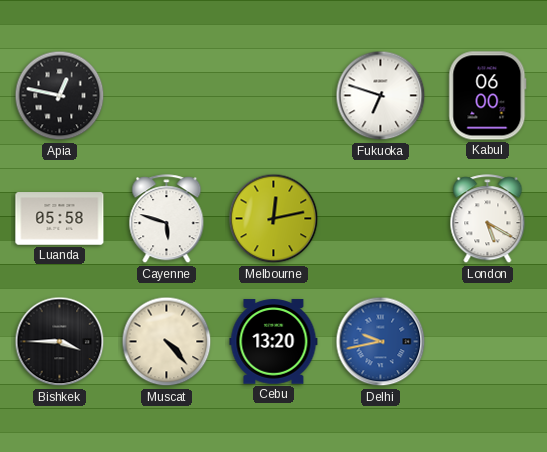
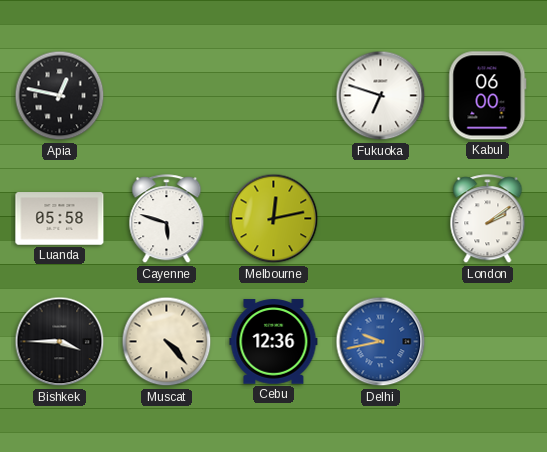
London: 5:20 -> 2:09
Cebu: 13:20 -> 12:36
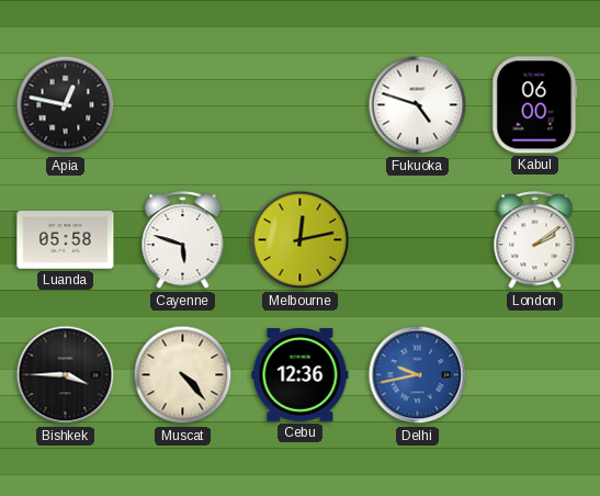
Fukuoka: 6:48 -> 4:48
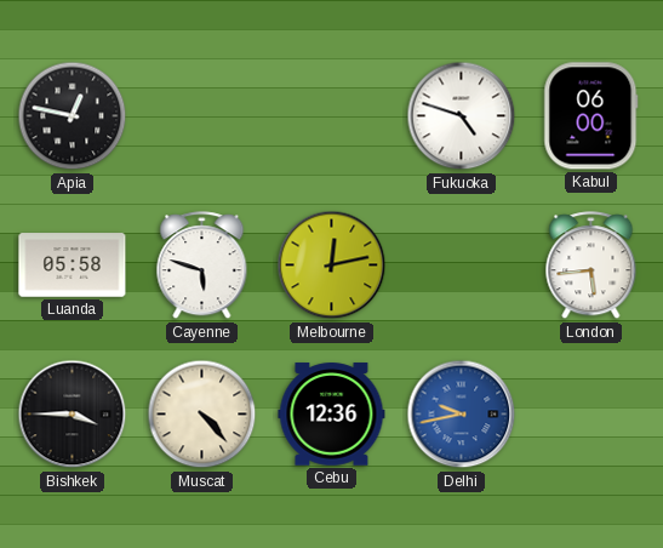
London: 2:09 -> 5:44
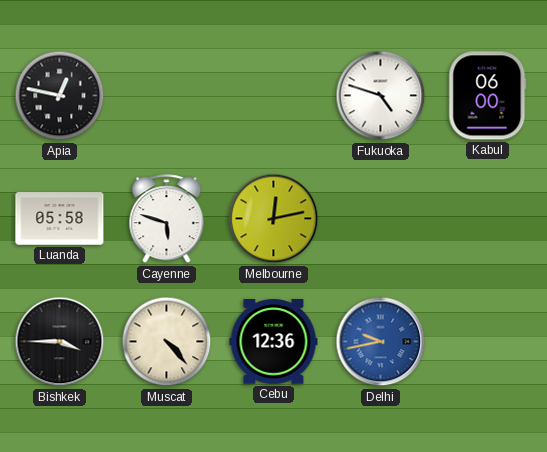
London: 5:44 -> none
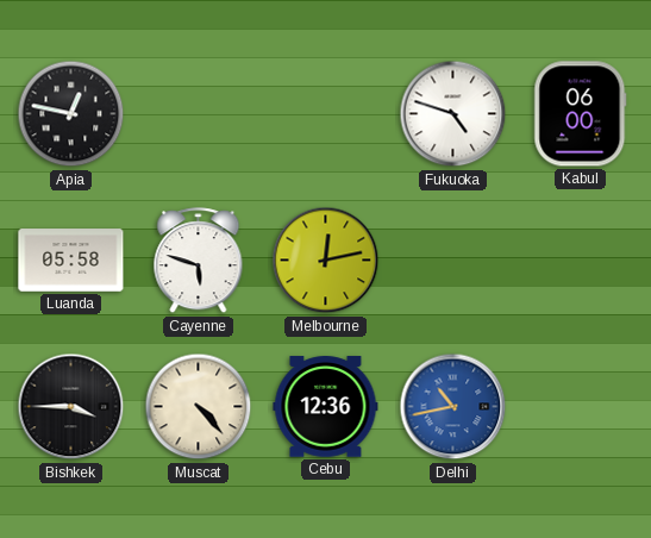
Delhi: 9:43 -> 10:43
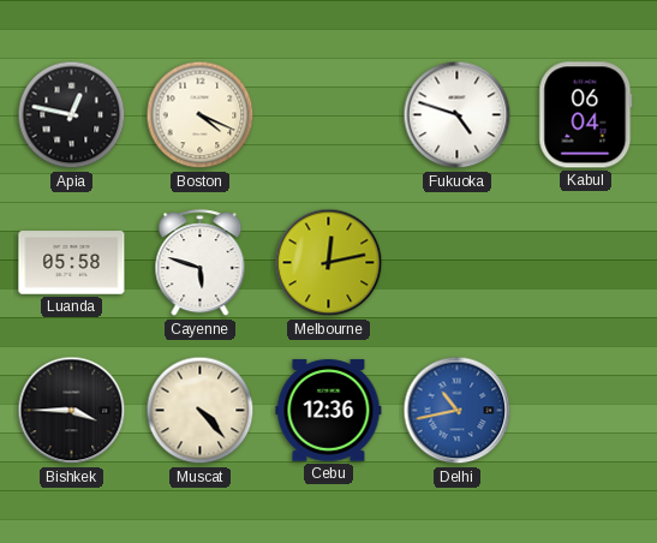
Boston: none -> 4:19
Kabul: 06:00 -> 06:04
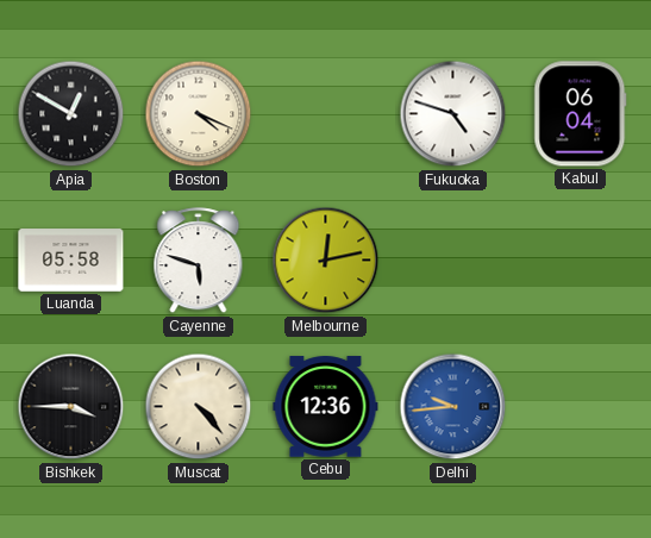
Apia: 12:47 -> 12:50
Delhi: 10:43 -> 9:44
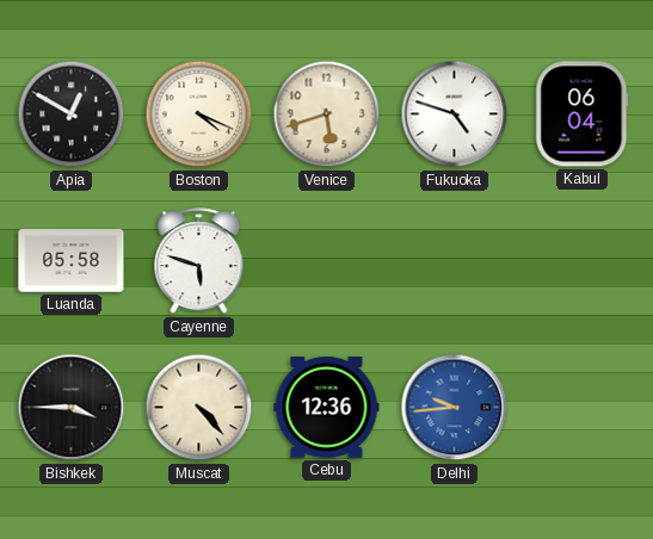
Venice: none -> 5:42
Melbourne: 12:13 -> none
